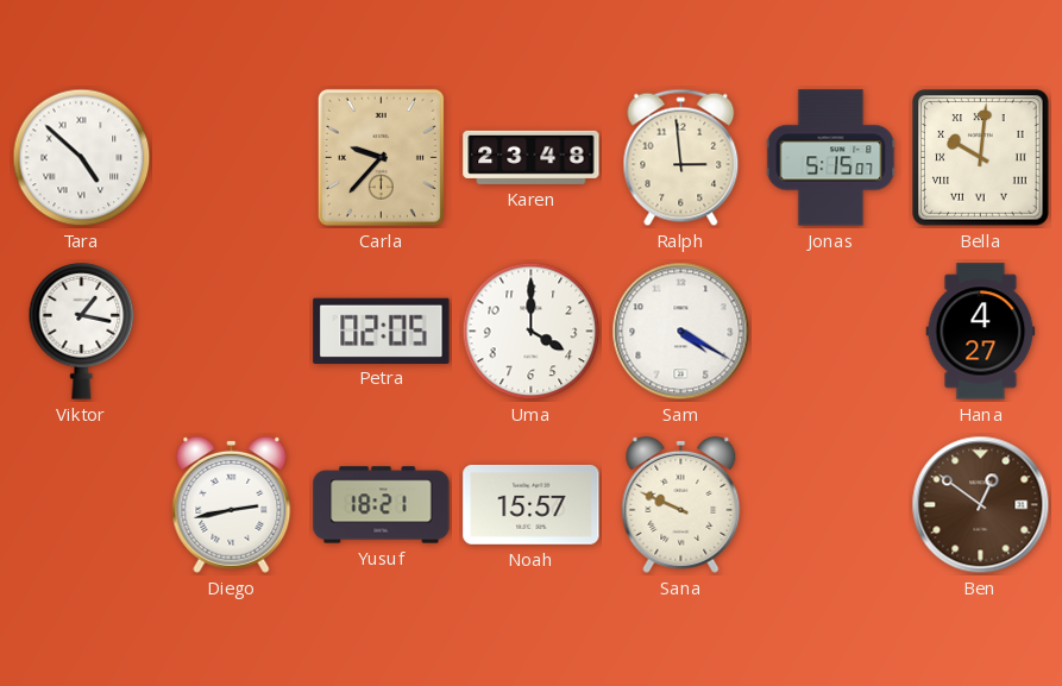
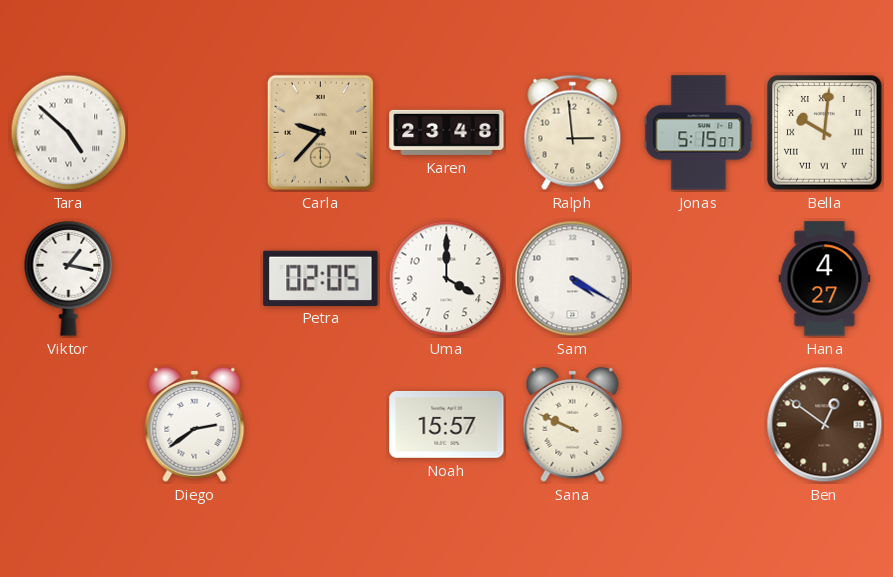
Diego: 2:43 -> 2:39
Yusuf: 18:21 -> none
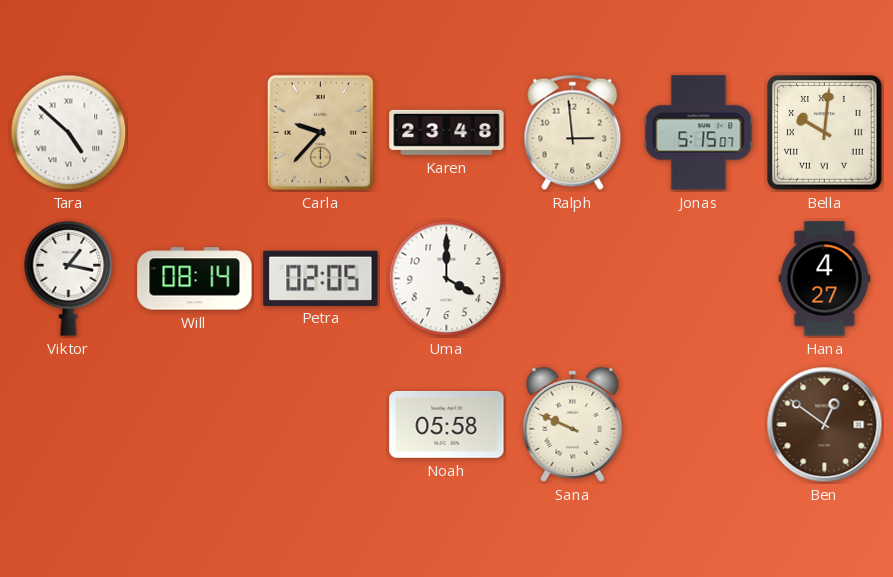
Will: none -> 08:14
Sam: 4:20 -> none
Diego: 2:39 -> none
Noah: 15:57 -> 05:58
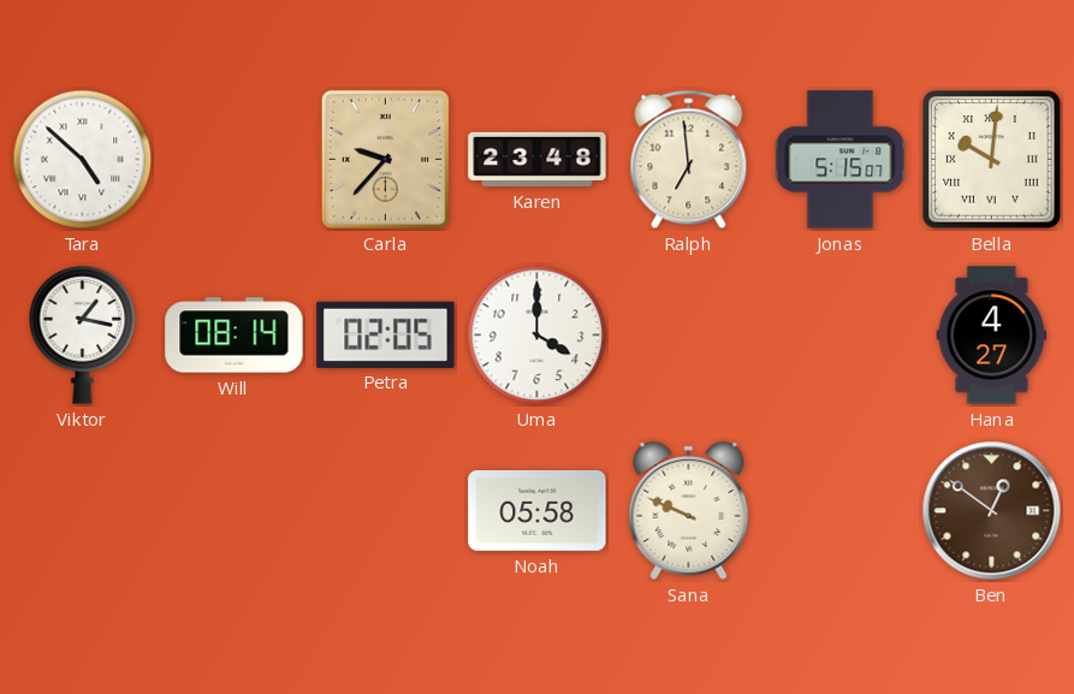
Ralph: 2:59 -> 6:59
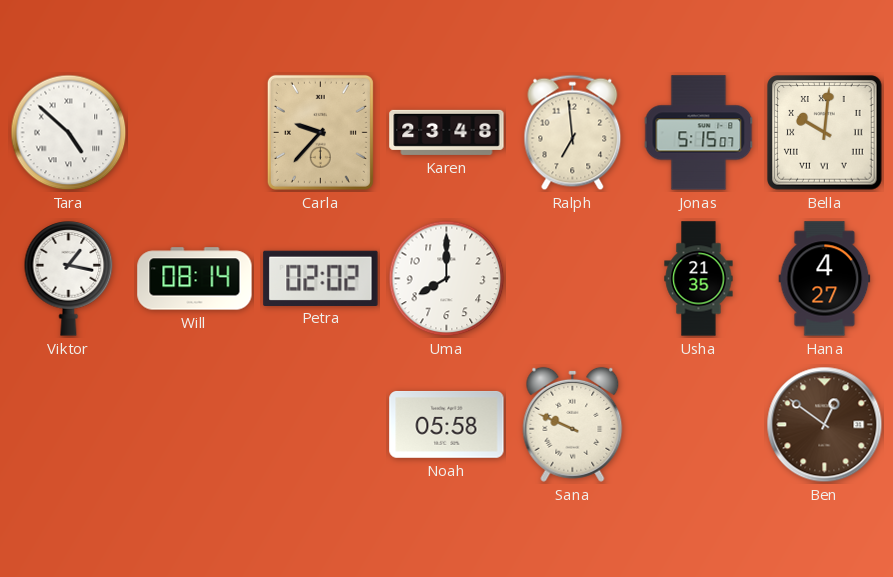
Petra: 02:05 -> 02:02
Uma: 4:00 -> 8:00
Usha: none -> 21:35
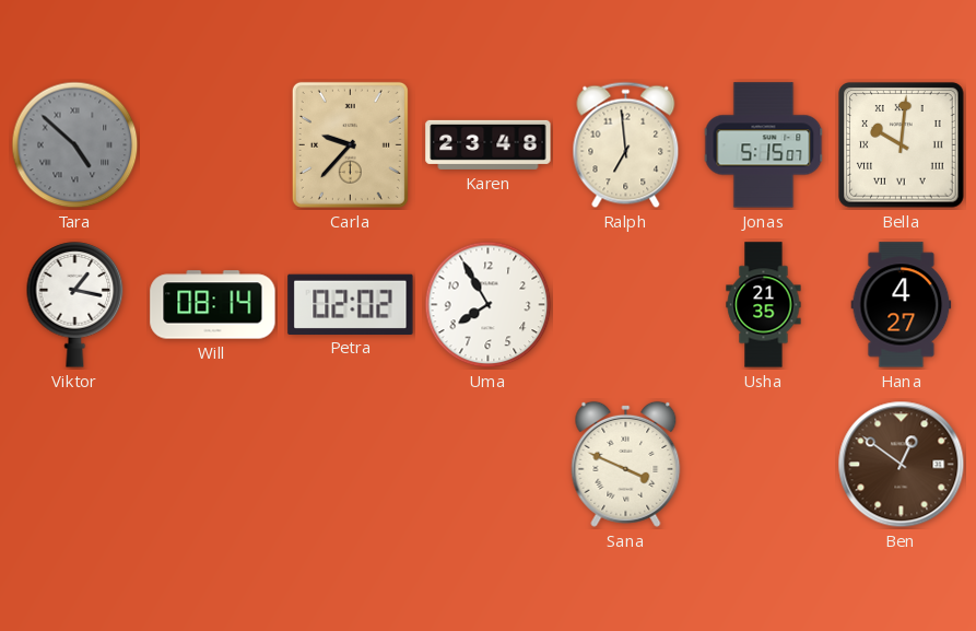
Tara dial: white -> grey
Uma: 8:00 -> 7:55
Noah: 05:58 -> none
Sana: 9:49 -> 3:49
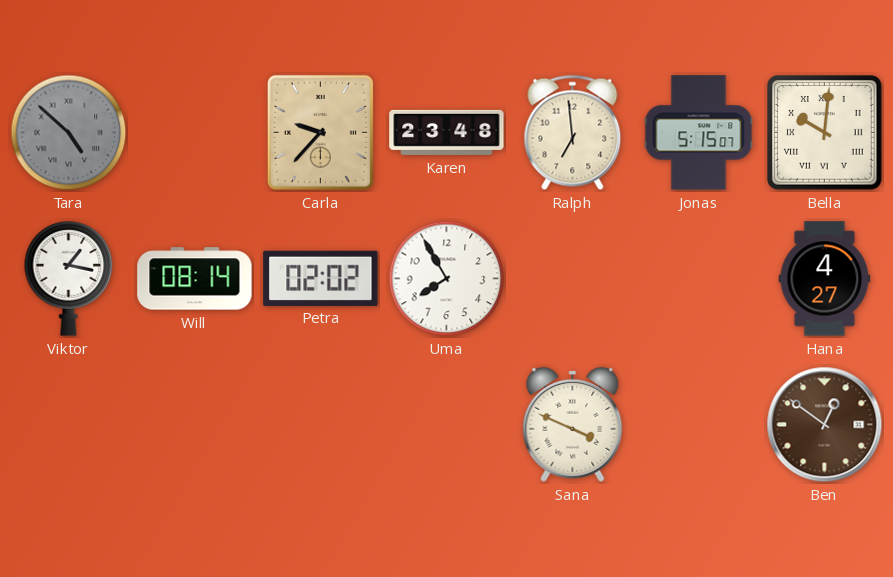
Usha: 21:35 -> none
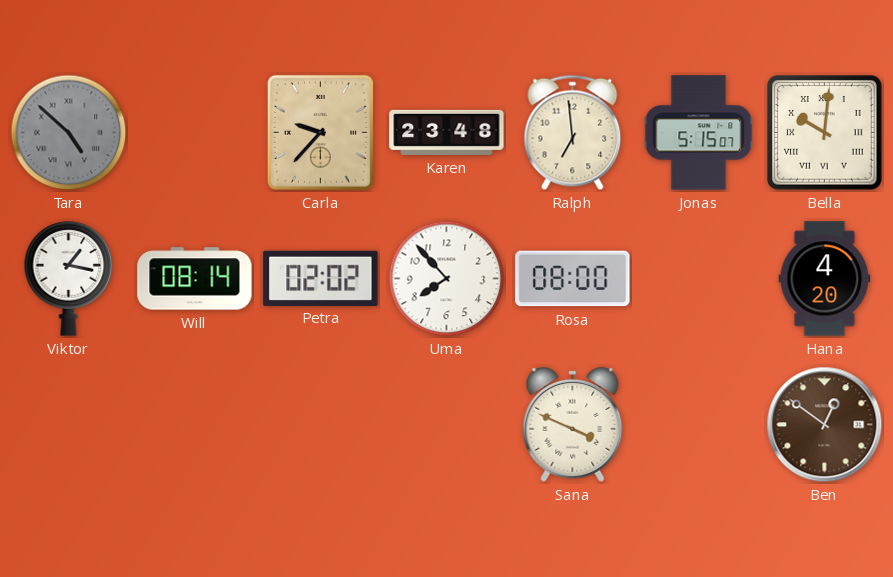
Uma: 7:55 -> 7:53
Rosa: none -> 08:00
Hana: 4:27 -> 4:20
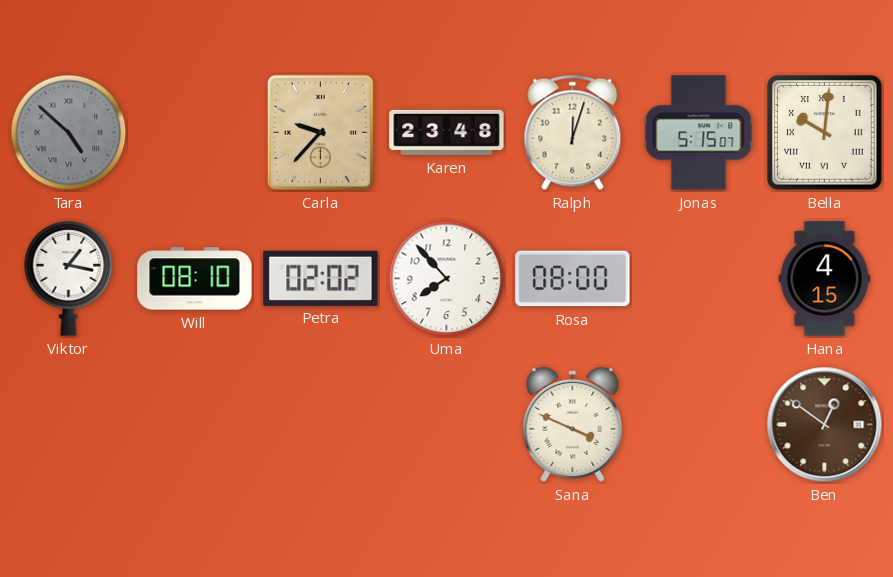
Ralph: 6:59 -> 12:03
Will: 08:14 -> 08:10
Hana: 4:20 -> 4:15
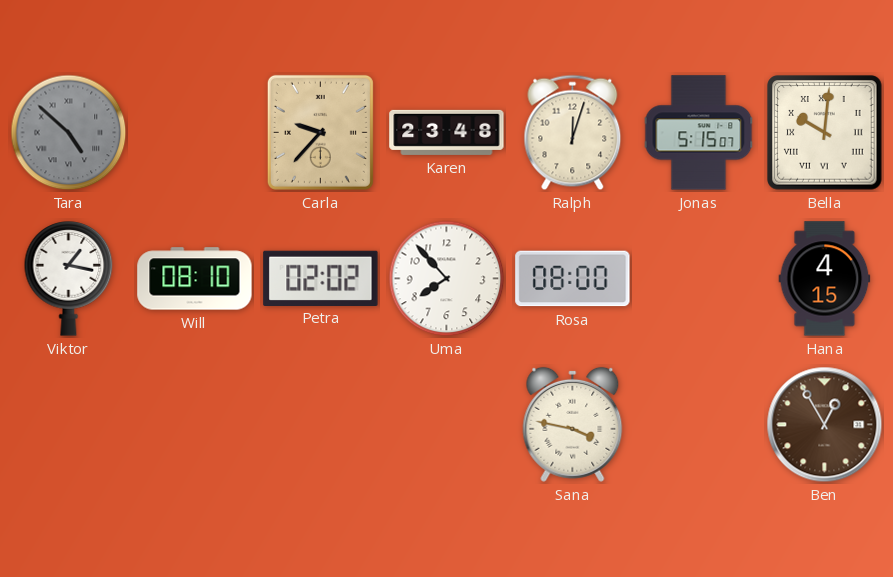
Sana: 3:49 -> 3:47
Ben: 12:51 -> 12:55
